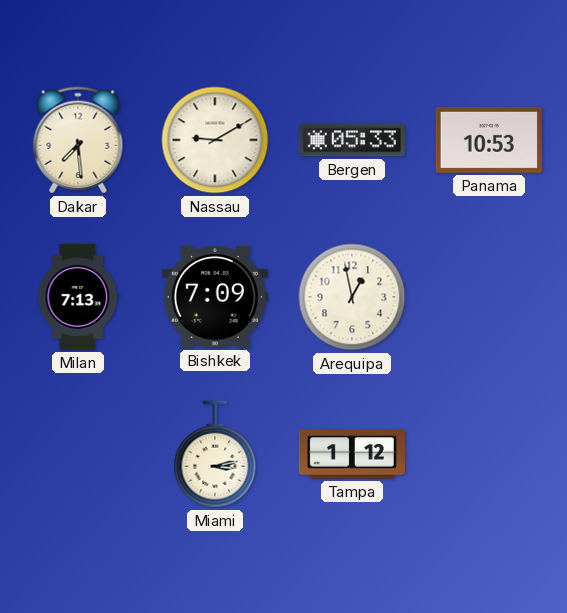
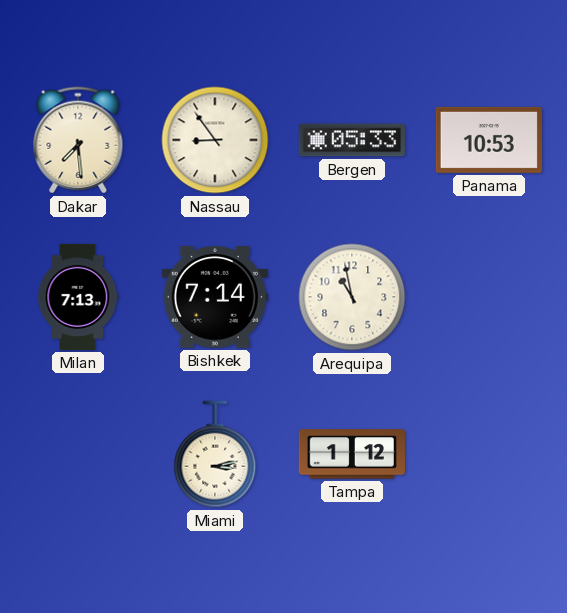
Nassau: 9:10 -> 8:54
Bishkek: 7:09 -> 7:14
Arequipa: 12:58 -> 10:58
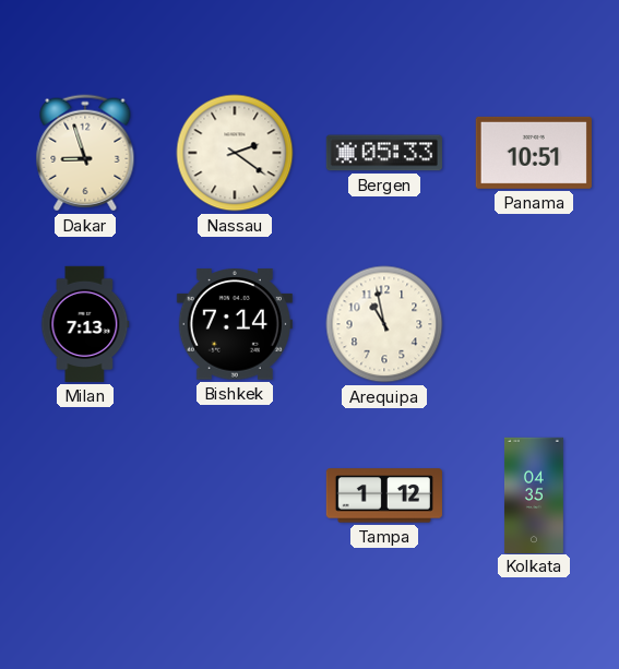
Dakar: 7:29 -> 8:57
Nassau: 8:54 -> 2:21
Panama: 10:53 -> 10:51
Miami: 3:13 -> none
Kolkata: none -> 04:35
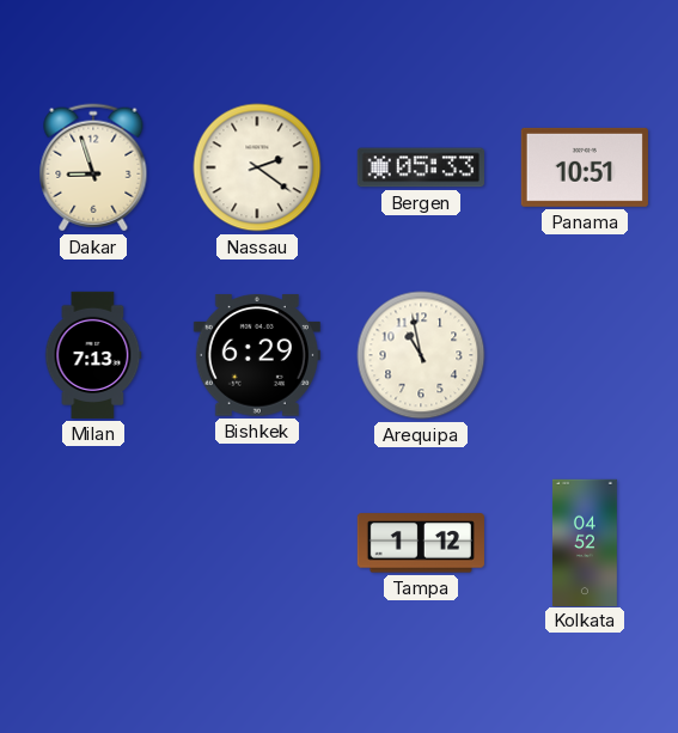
Bishkek: 7:14 -> 6:29
Kolkata: 04:35 -> 04:52
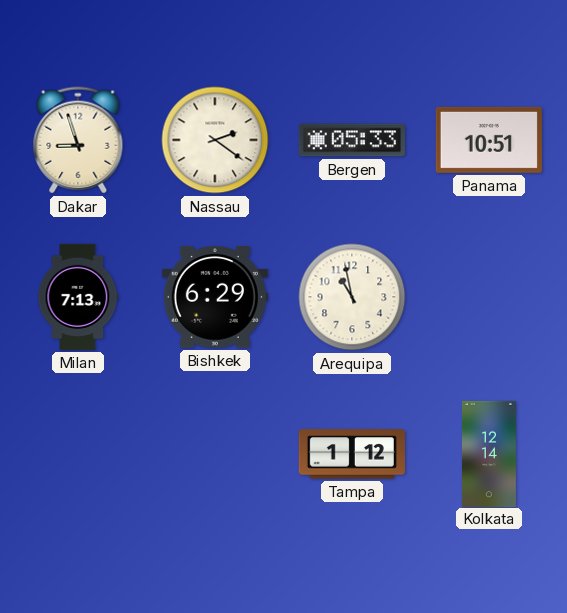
Kolkata: 04:52 -> 12:14
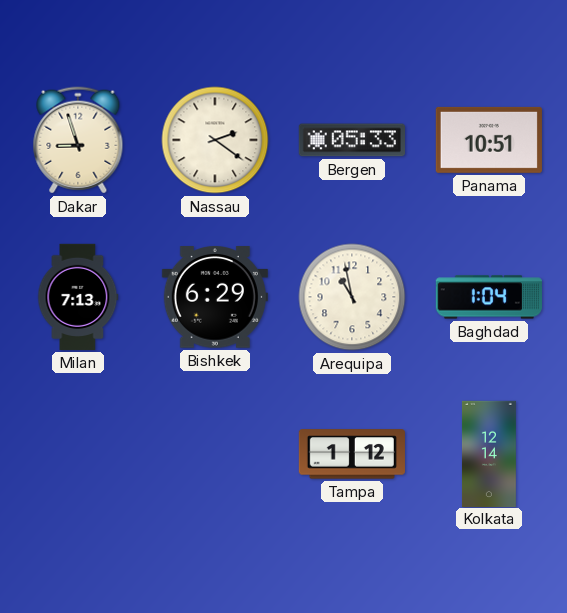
Baghdad: none -> 1:04
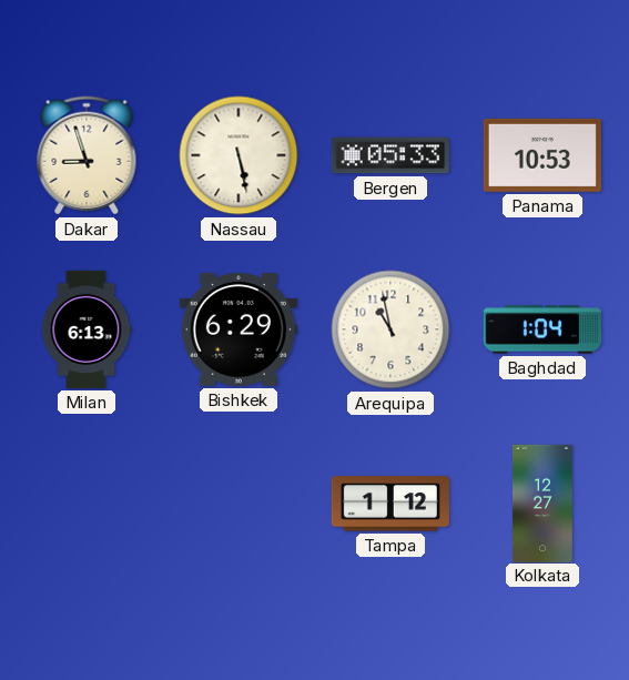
Nassau: 2:21 -> 5:28
Panama: 10:51 -> 10:53
Milan: 7:13 -> 6:13
Kolkata: 12:14 -> 12:27
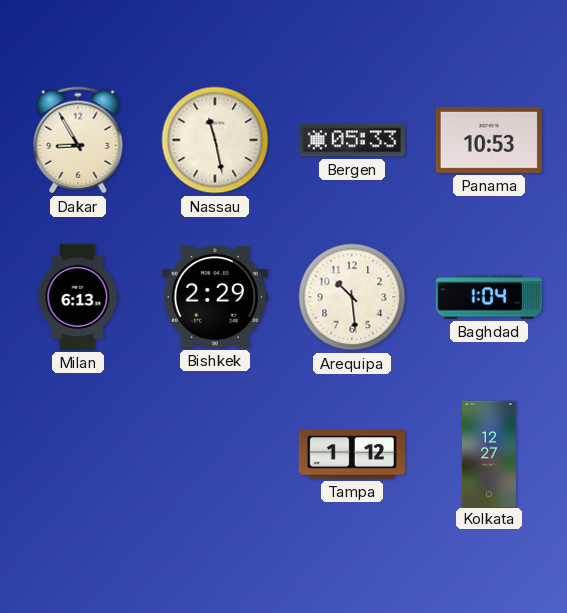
Dakar: 8:57 -> 8:55
Nassau: 5:28 -> 11:28
Bishkek: 6:29 -> 2:29
Arequipa: 10:58 -> 10:29
